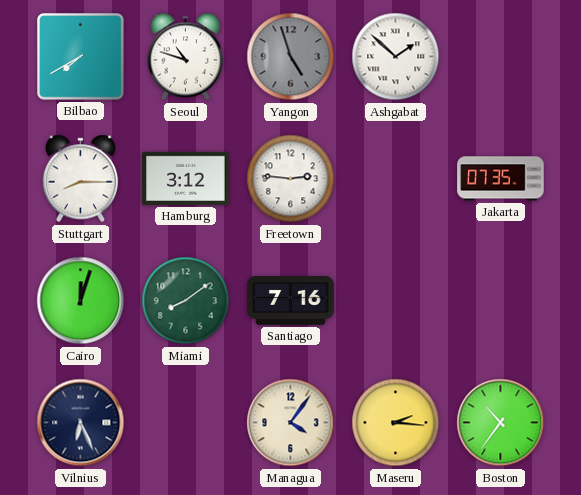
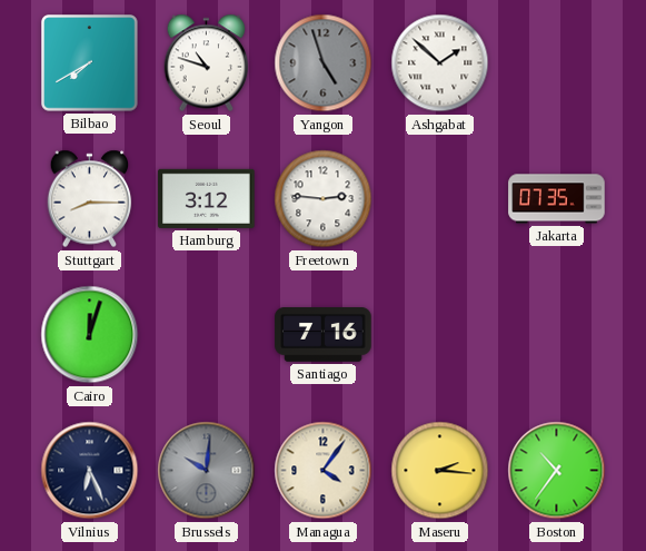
Miami: 8:09 -> none
Brussels: none -> 10:01
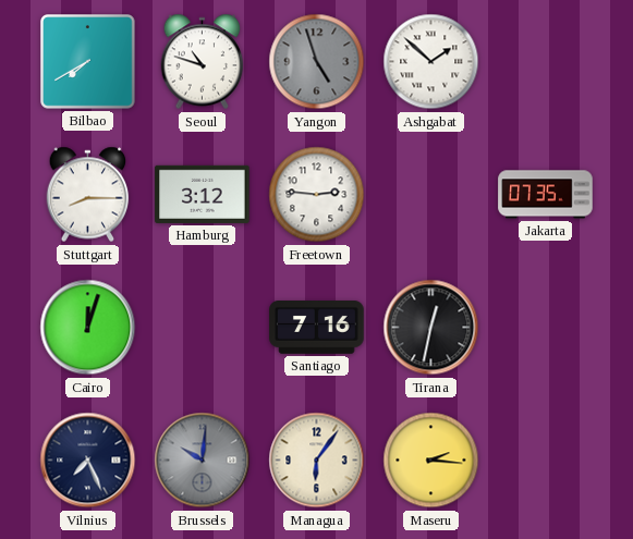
Tirana: none -> 12:32
Vilnius: 6:26 -> 7:26
Managua: 4:06 -> 6:06
Boston: 10:36 -> none
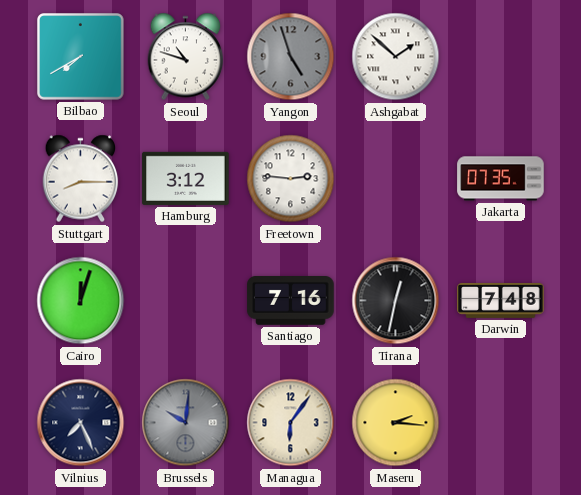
Darwin: none -> 7:48
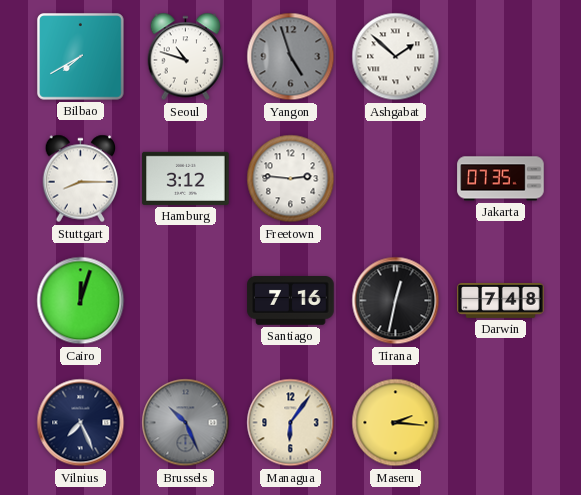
Brussels: 10:01 -> 10:26
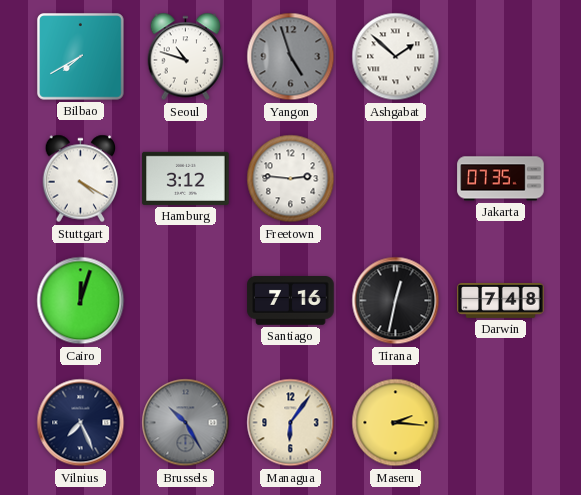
Stuttgart: 8:15 -> 4:20
Brussels: 10:26 -> 10:25
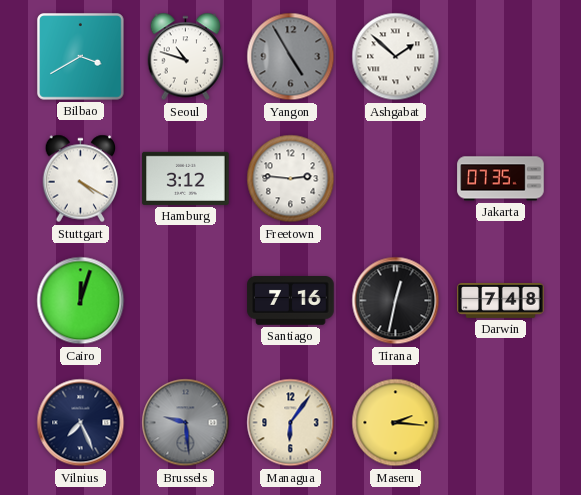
Bilbao: 7:40 -> 3:40
Yangon: 4:57 -> 4:55
Brussels: 10:25 -> 9:29
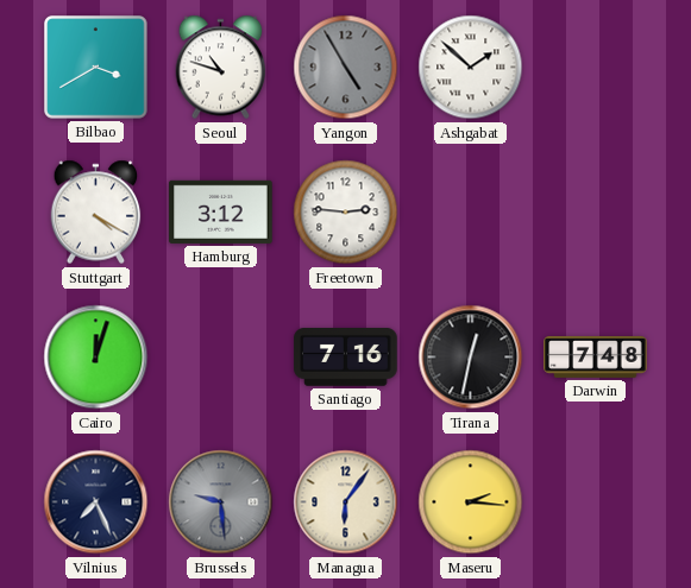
Jakarta: 07:35 -> none
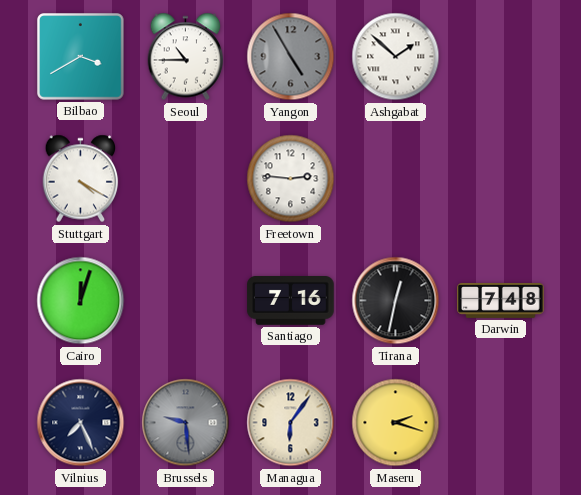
Seoul: 10:48 -> 10:45
Hamburg: 3:12 -> none
Maseru: 2:16 -> 2:18
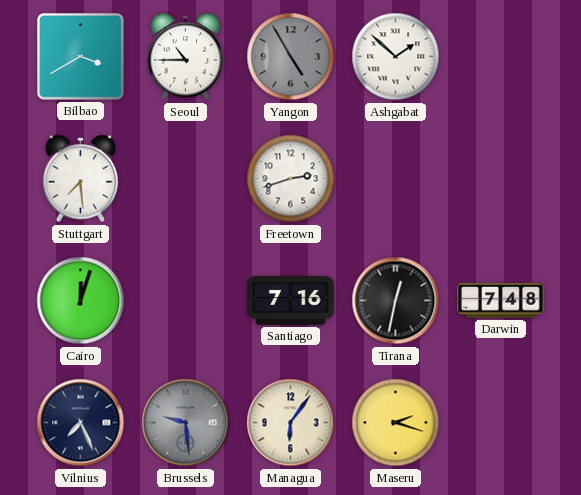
Stuttgart: 4:20 -> 7:29
Freetown: 2:46 -> 2:42
